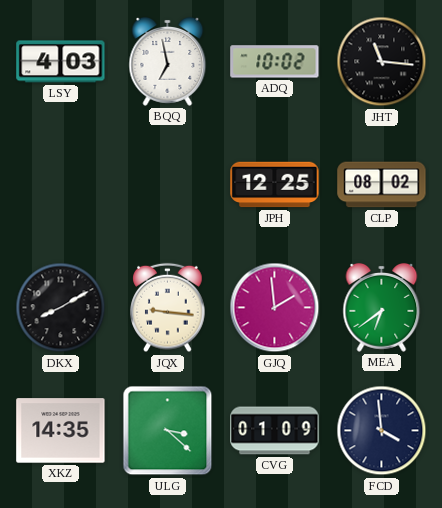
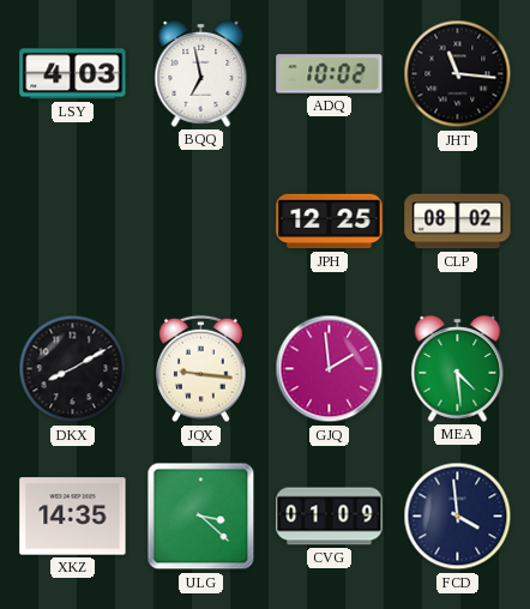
MEA: 6:39 -> 4:29
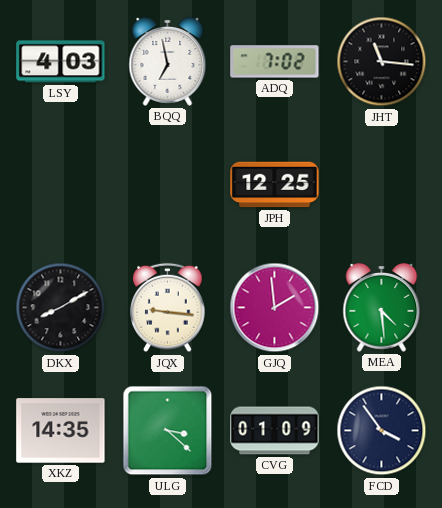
ADQ: 10:02 -> 7:02
CLP: 08:02 -> none
FCD: 3:59 -> 3:54
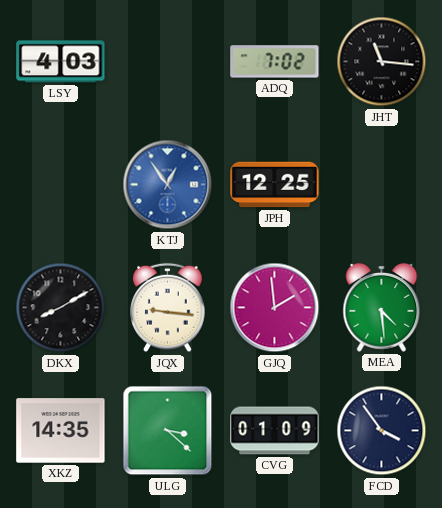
BQQ: 6:58 -> none
KTJ: none -> 12:54
